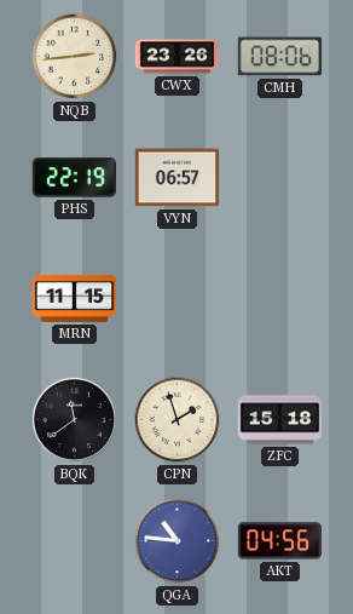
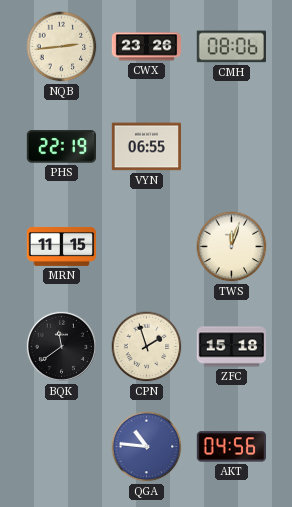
VYN: 06:57 -> 06:55
TWS: none -> 12:03
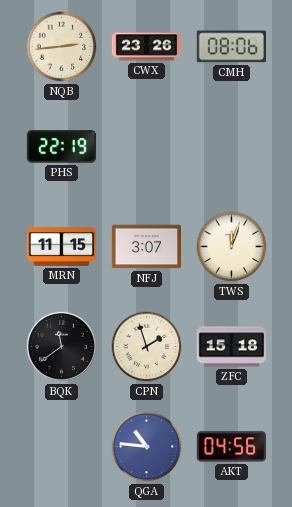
VYN: 06:55 -> none
NFJ: none -> 3:07
